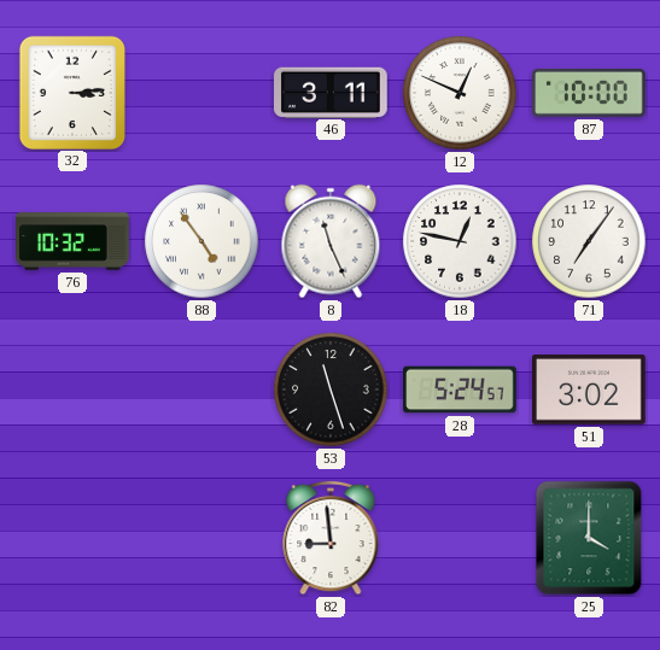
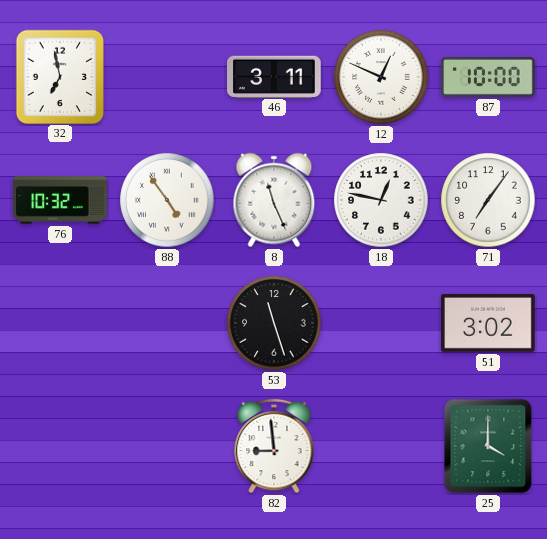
32: 3:14 -> 6:58
28: 5:24 -> none
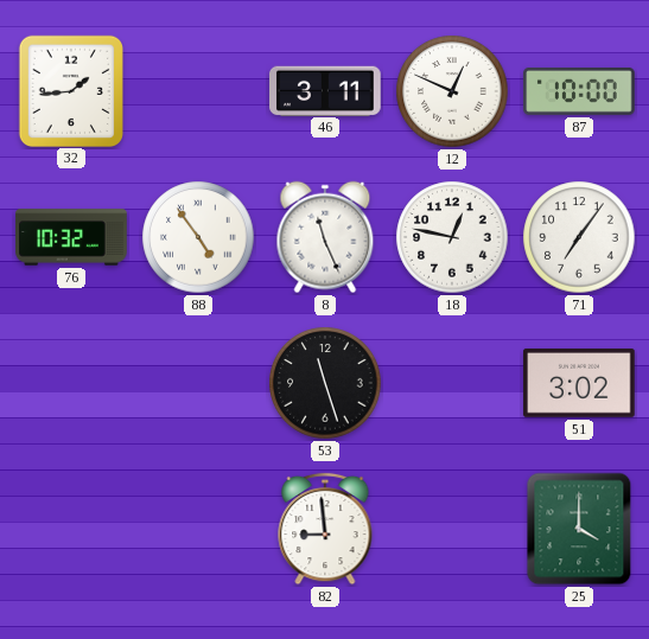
32: 6:58 -> 1:44
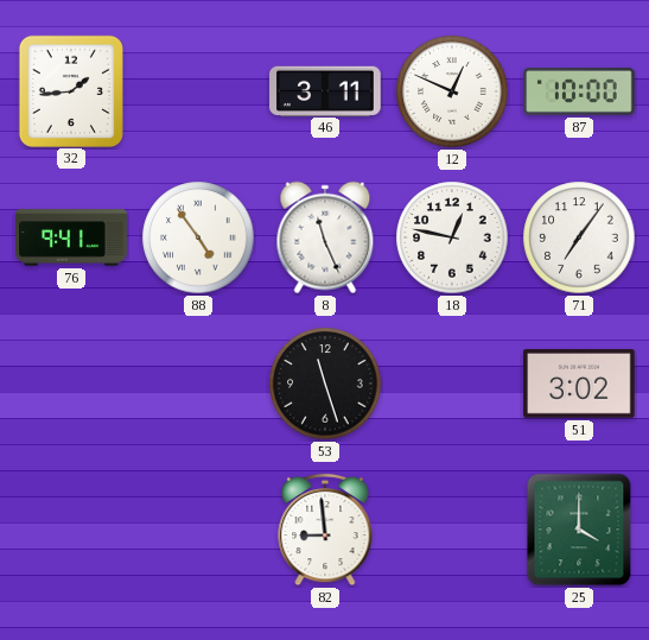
76: 10:32 -> 9:41
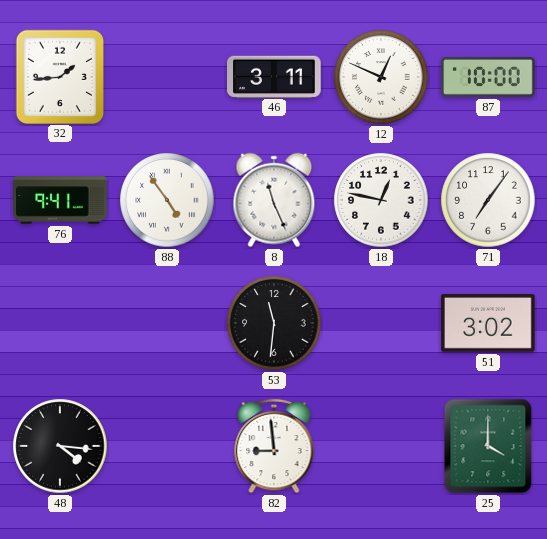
53: 11:27 -> 11:31
48: none -> 4:16
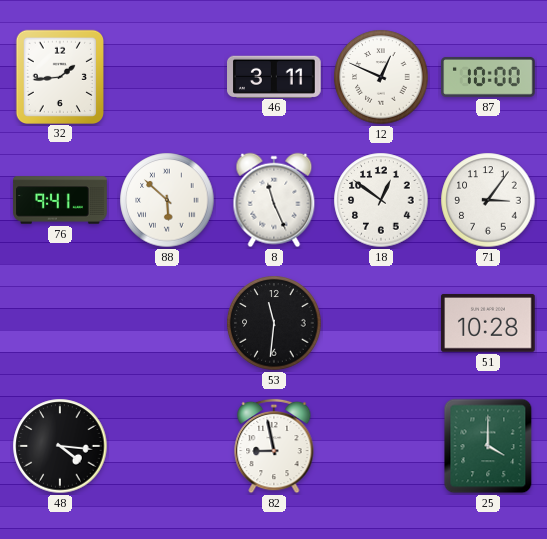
88: 4:54 -> 5:52
18: 12:47 -> 12:51
71: 7:06 -> 3:06
51: 3:02 -> 10:28
82: 8:59 -> 8:58
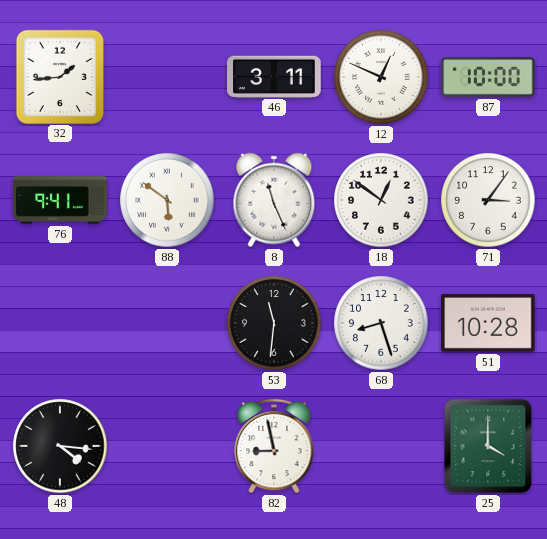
88: 5:52 -> 5:51
68: none -> 8:27
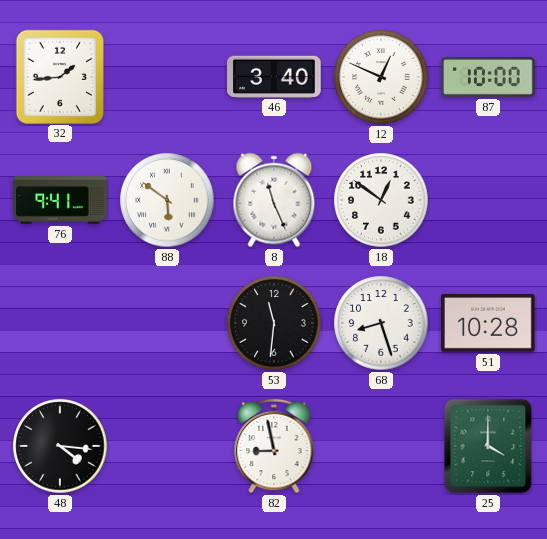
46: 3:11 -> 3:40
71: 3:06 -> none
